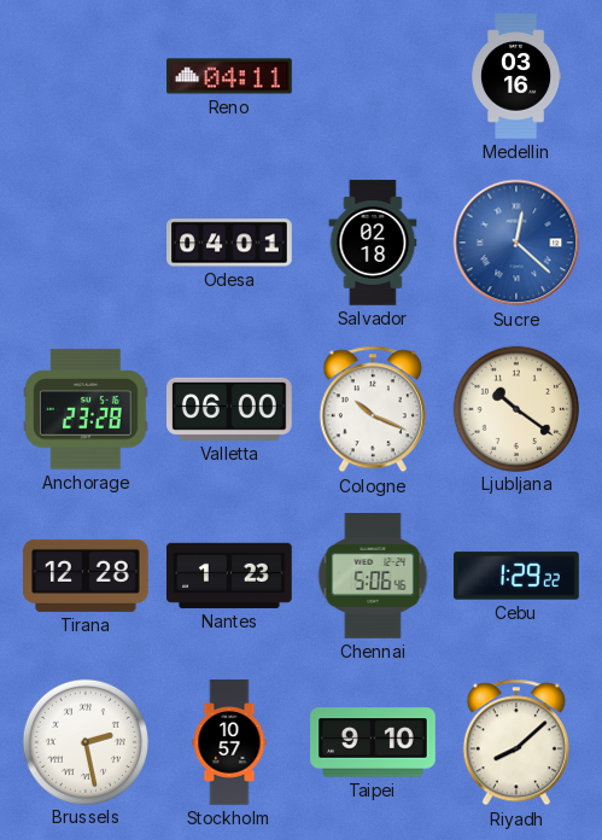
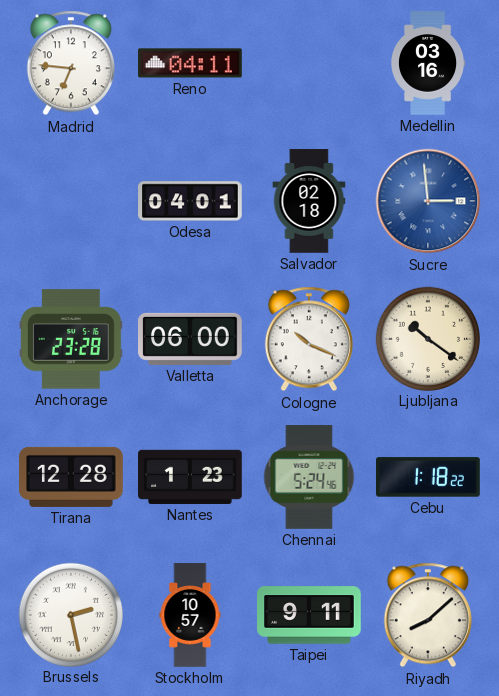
Madrid: none -> 6:46
Sucre: 12:22 -> 2:59
Chennai: 5:06 -> 5:24
Cebu: 1:29 -> 1:18
Taipei: 9:10 -> 9:11
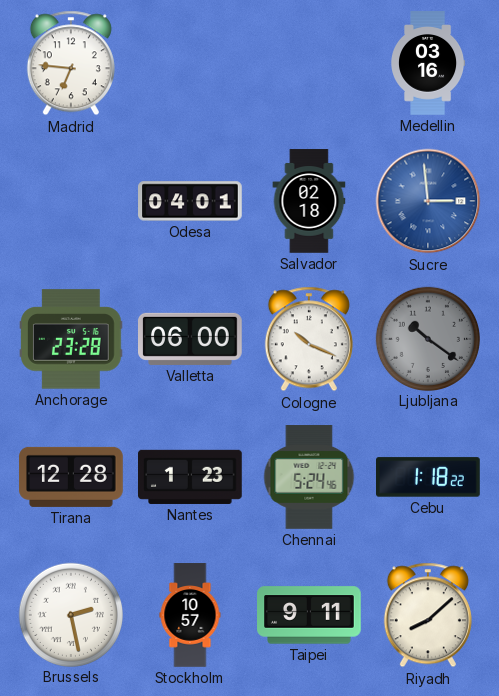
Reno: 04:11 -> none
Ljubljana dial: cream -> grey
